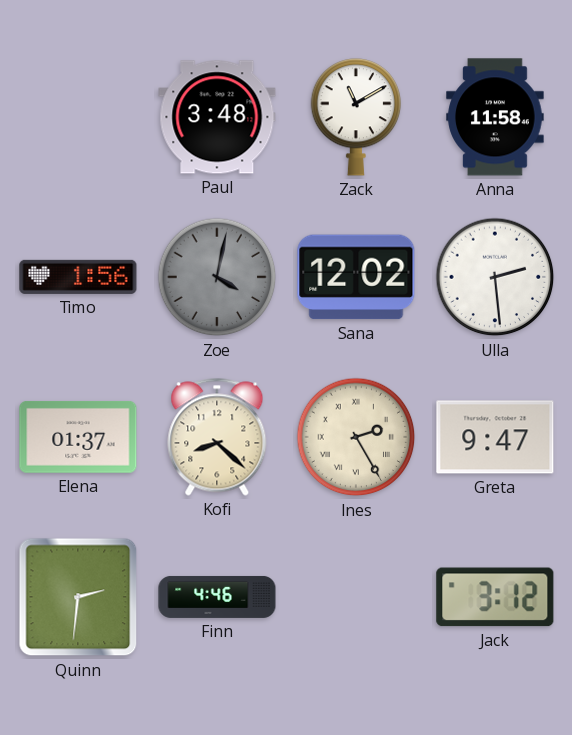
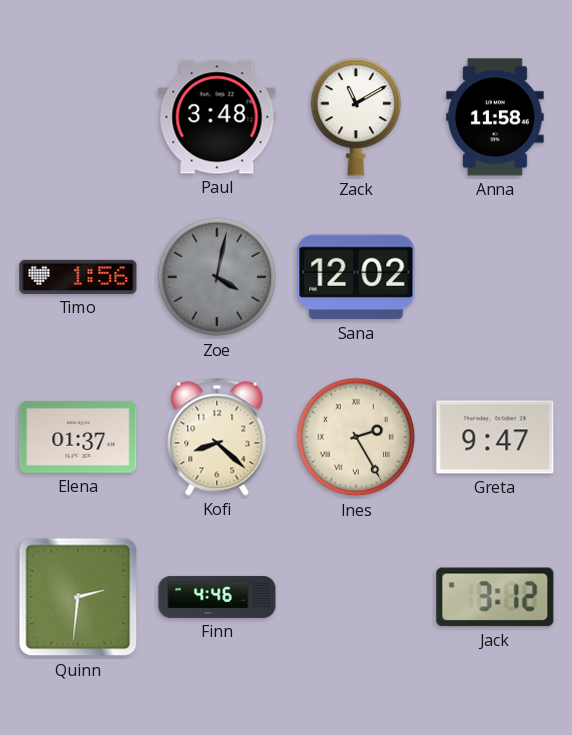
Ulla: 2:29 -> none
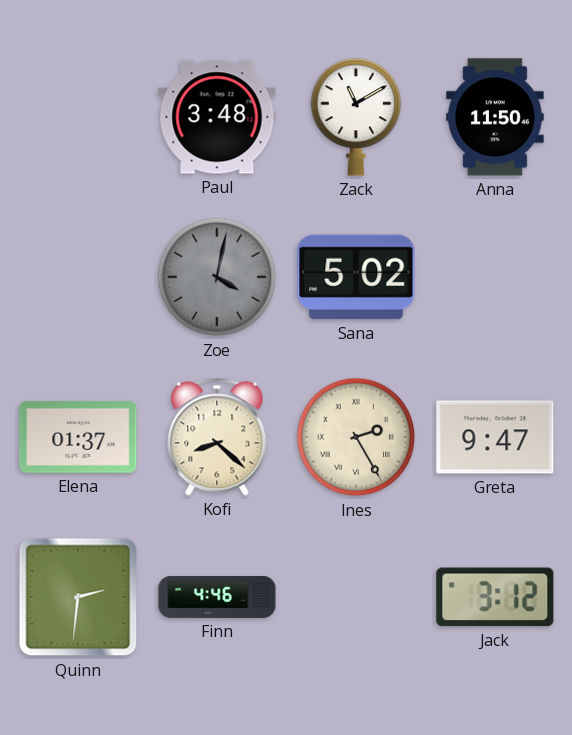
Anna: 11:58 -> 11:50
Timo: 1:56 -> none
Sana: 12:02 -> 5:02
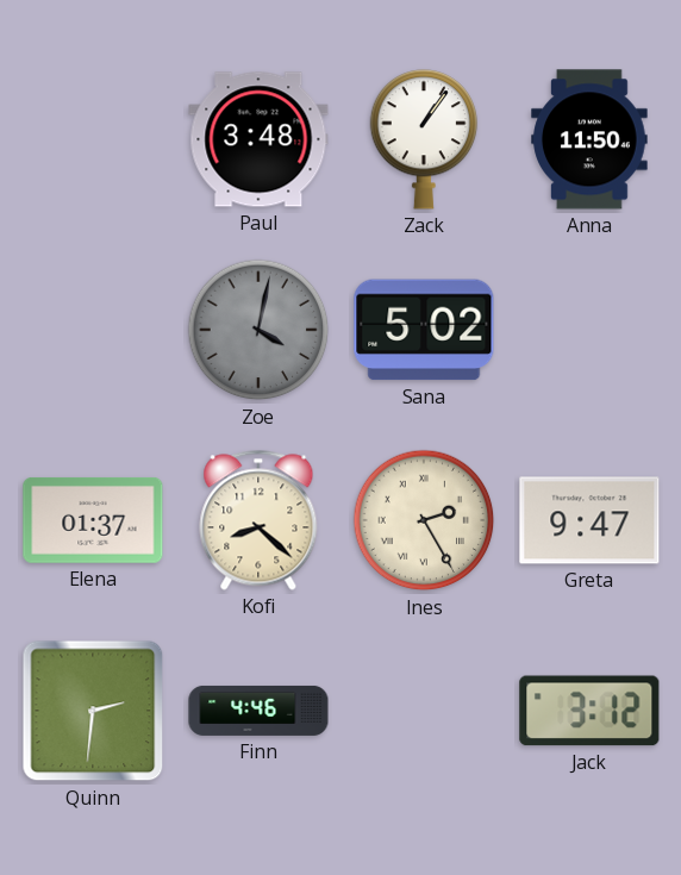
Zack: 11:10 -> 1:06
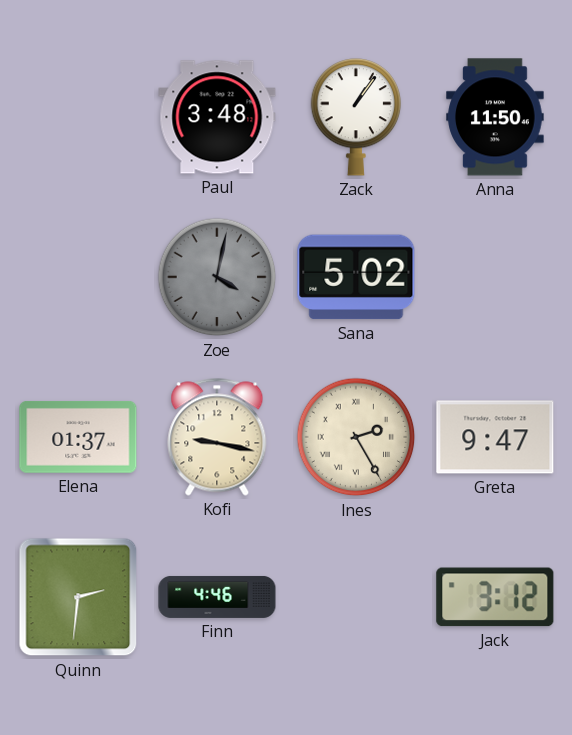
Kofi: 8:22 -> 9:17
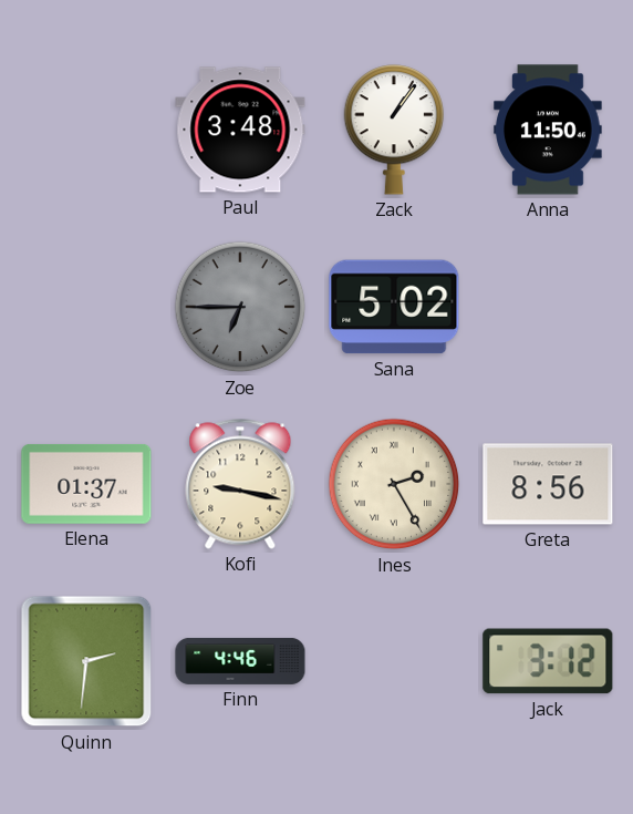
Zoe: 4:02 -> 6:45
Greta: 9:47 -> 8:56
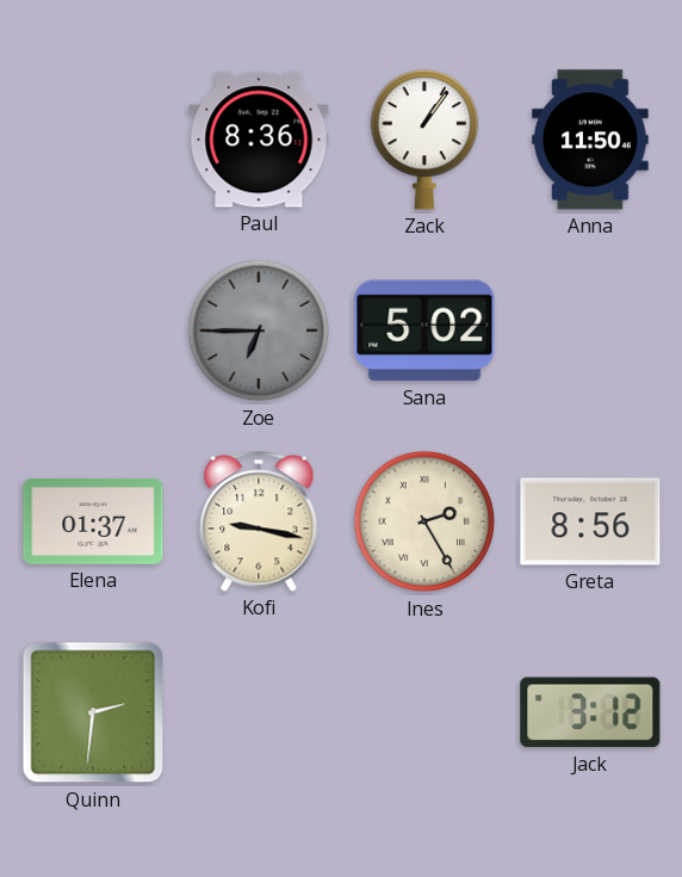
Paul: 3:48 -> 8:36
Finn: 4:46 -> none
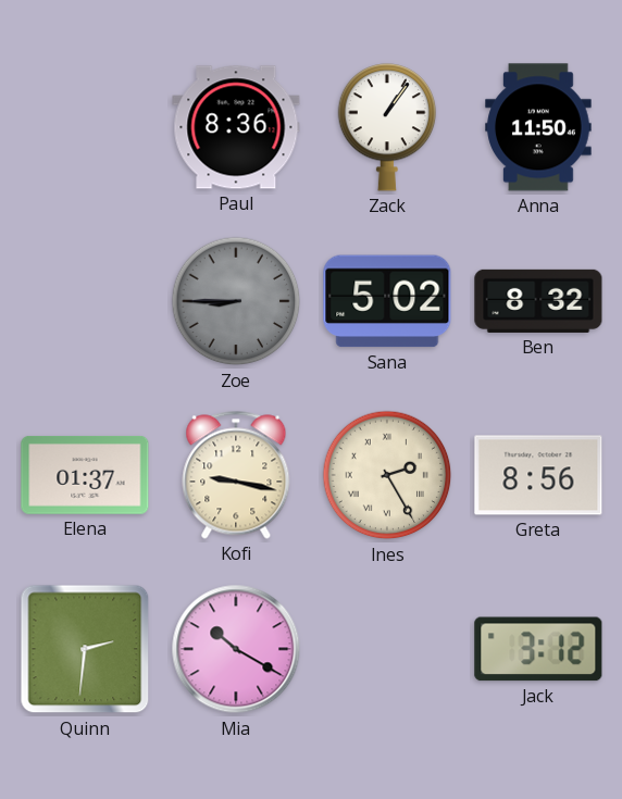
Zoe: 6:45 -> 8:45
Ben: none -> 8:32
Mia: none -> 10:20
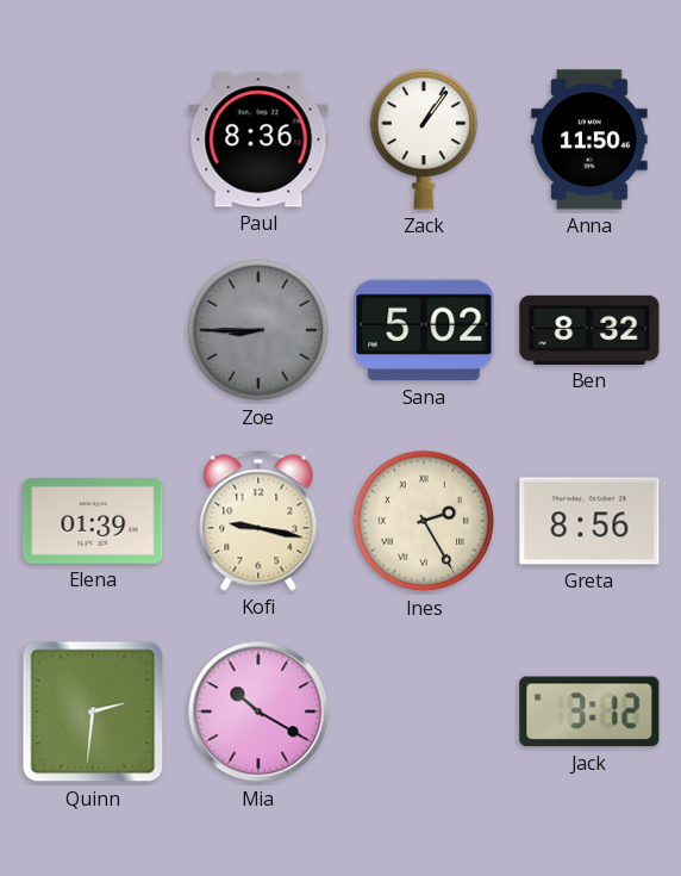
Elena: 01:37 -> 01:39
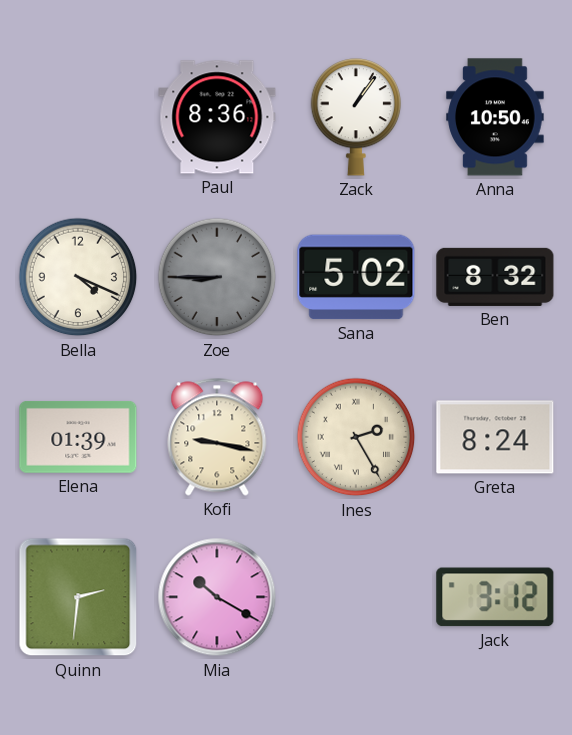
Anna: 11:50 -> 10:50
Bella: none -> 4:19
Greta: 8:56 -> 8:24
